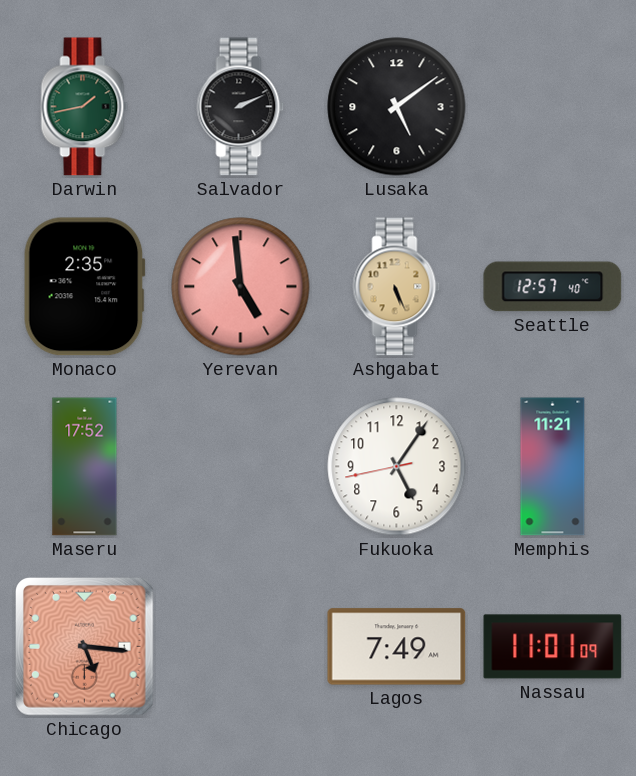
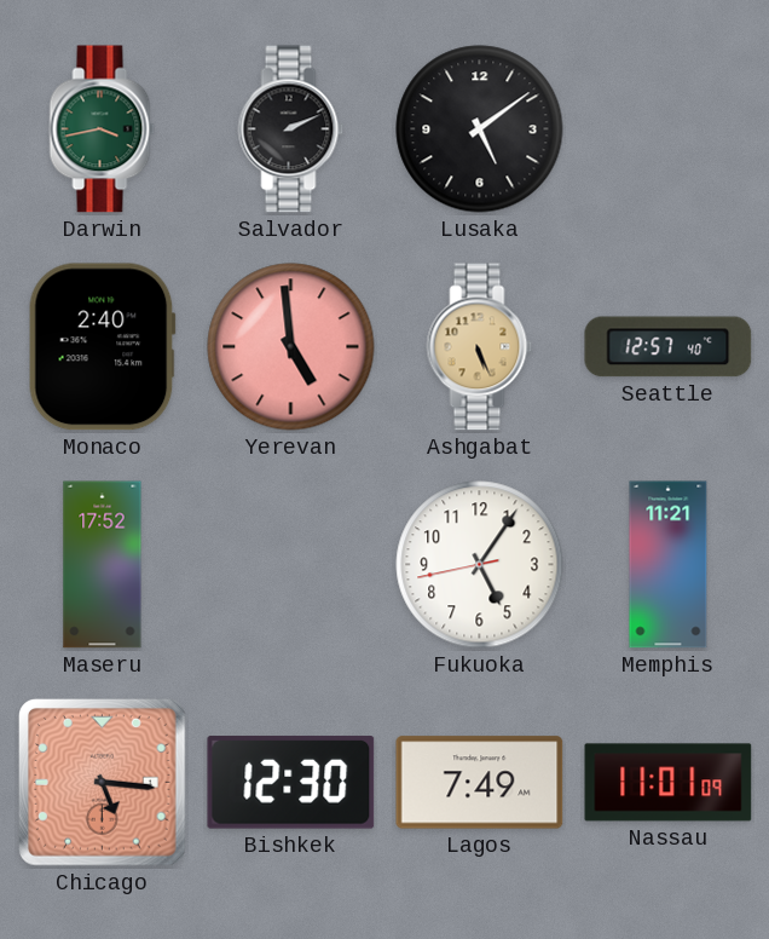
Darwin: 1:43 -> 3:43
Monaco: 2:35 -> 2:40
Bishkek: none -> 12:30
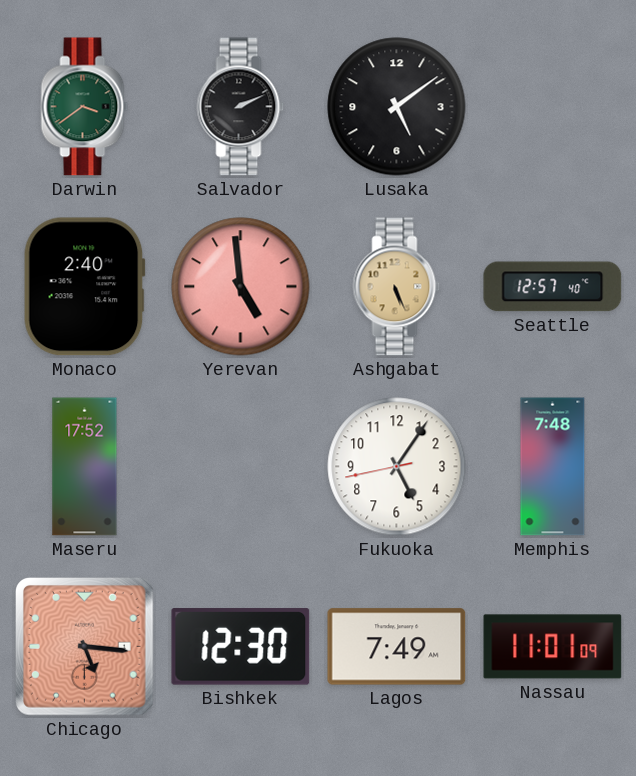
Darwin: 3:43 -> 3:39
Memphis: 11:21 -> 7:48
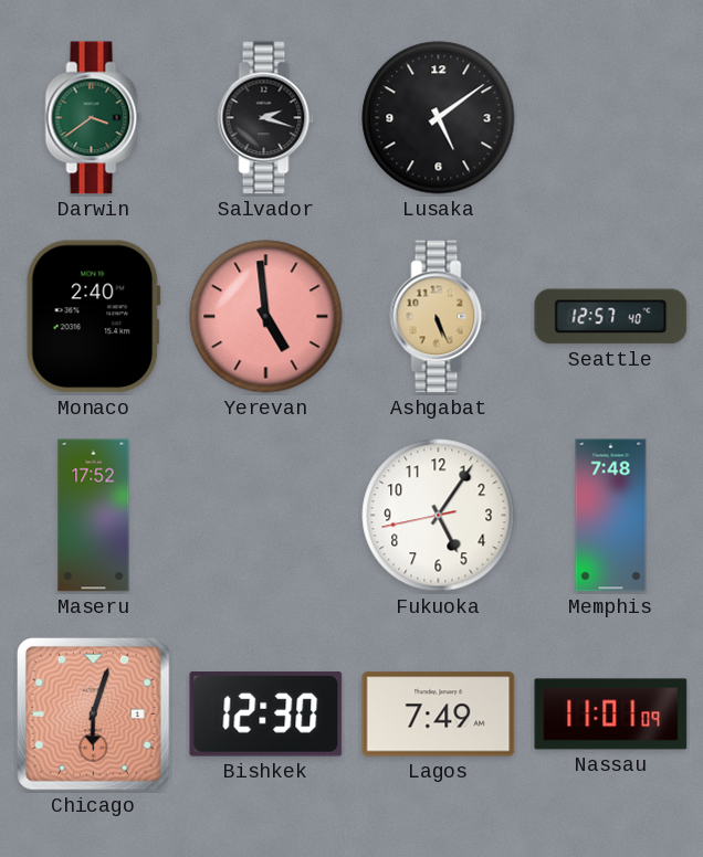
Salvador: 2:11 -> 2:18
Chicago: 5:16 -> 6:03
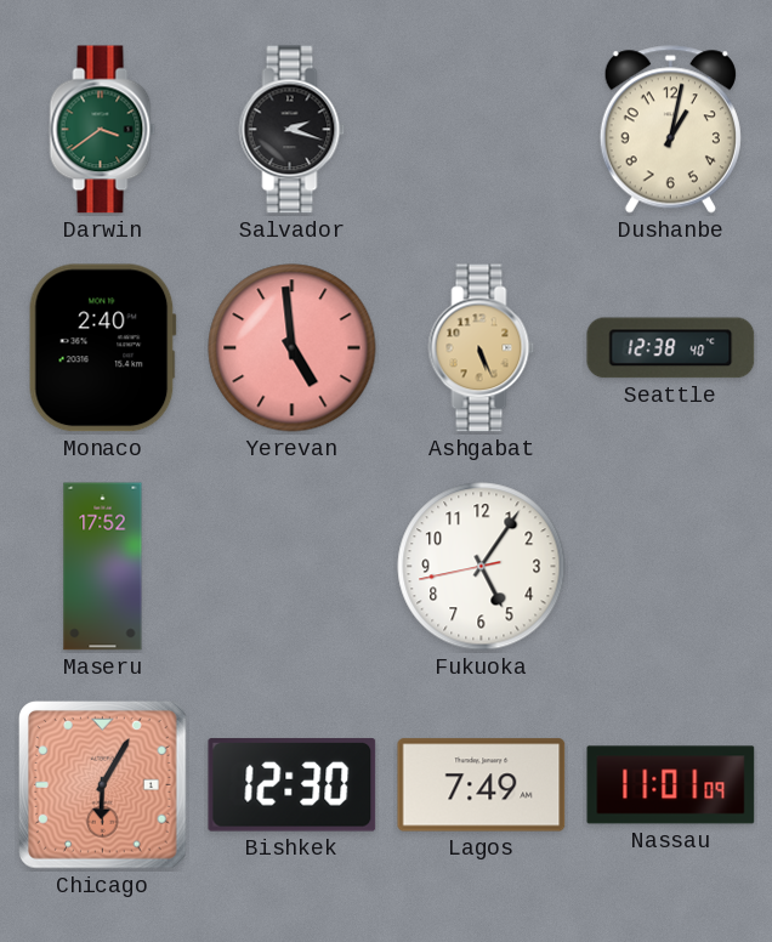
Lusaka: 5:09 -> none
Dushanbe: none -> 1:02
Seattle: 12:57 -> 12:38
Memphis: 7:48 -> none
Chicago: 6:03 -> 6:05
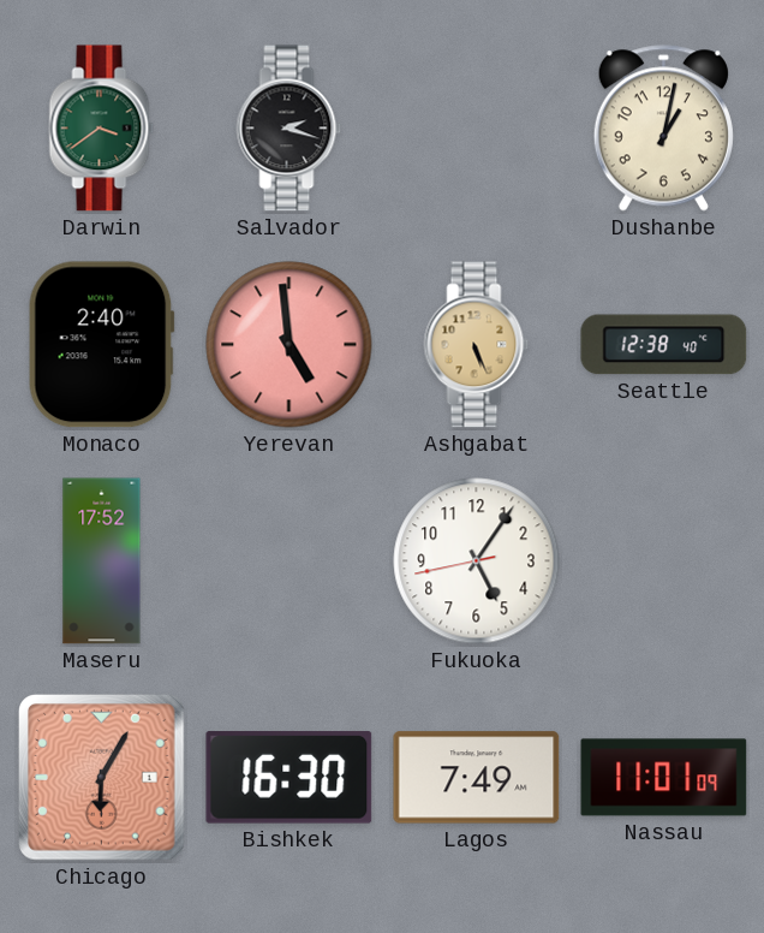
Bishkek: 12:30 -> 16:30
